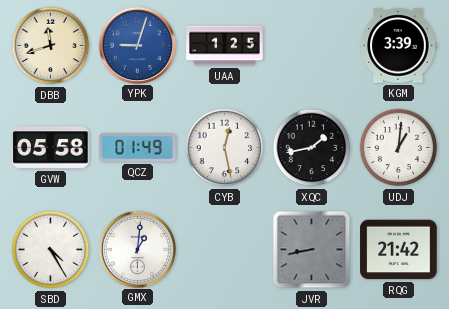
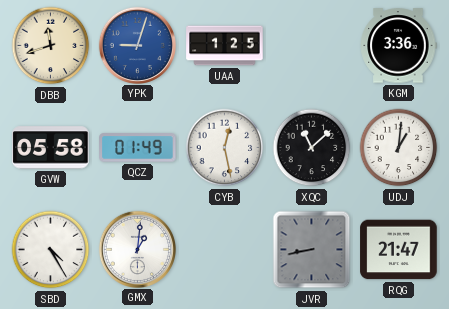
KGM: 3:39 -> 3:36
XQC: 1:43 -> 11:08
RQG: 21:42 -> 21:47
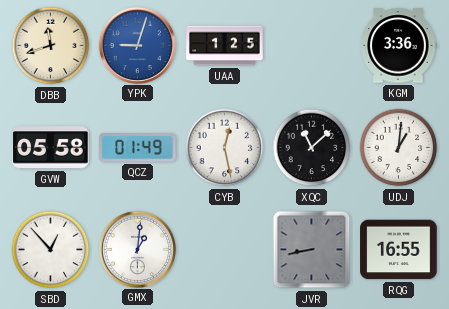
SBD: 4:25 -> 12:53
RQG: 21:47 -> 16:55
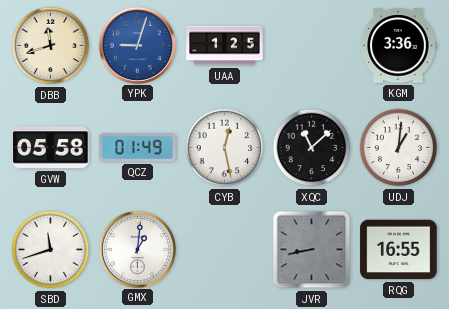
SBD: 12:53 -> 11:42
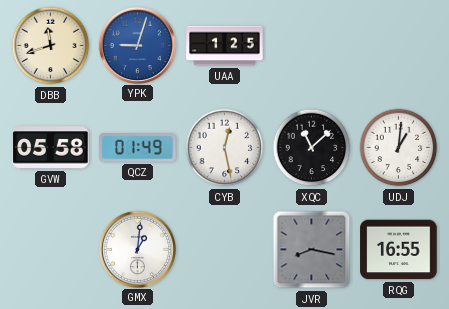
KGM: 3:36 -> none
SBD: 11:42 -> none
JVR: 8:43 -> 8:17
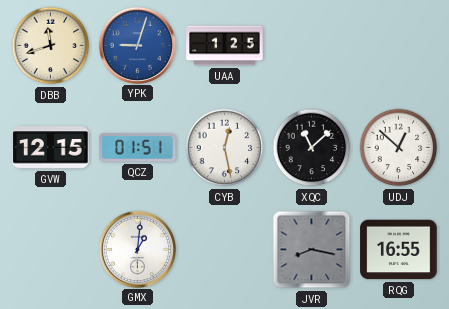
GVW: 05:58 -> 12:15
QCZ: 01:49 -> 01:51
UDJ: 1:01 -> 12:52
